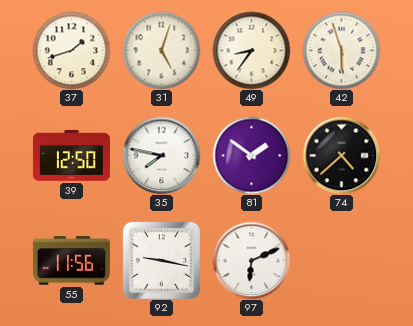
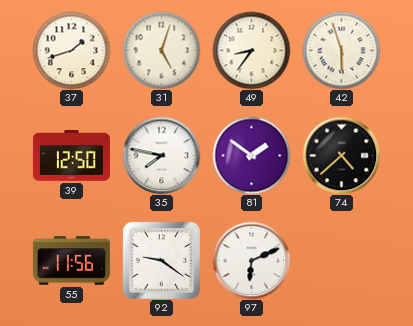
92: 9:17 -> 9:21
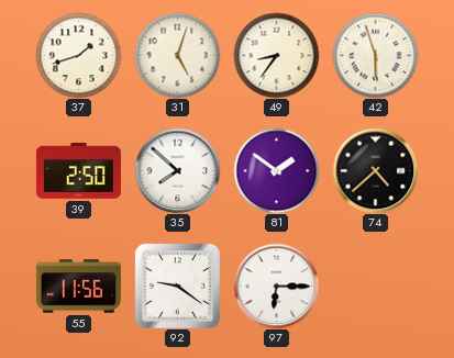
39: 12:50 -> 2:50
35: 7:47 -> 7:52
97: 6:11 -> 6:15
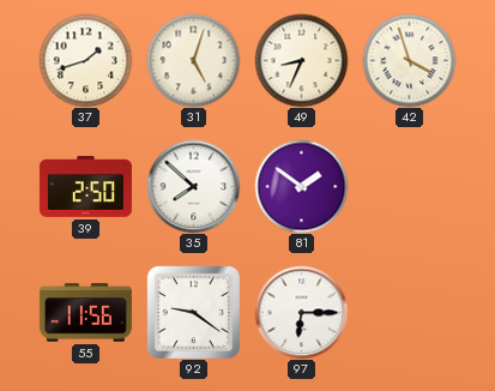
49: 8:36 -> 8:34
42: 5:57 -> 3:57
74: 4:38 -> none
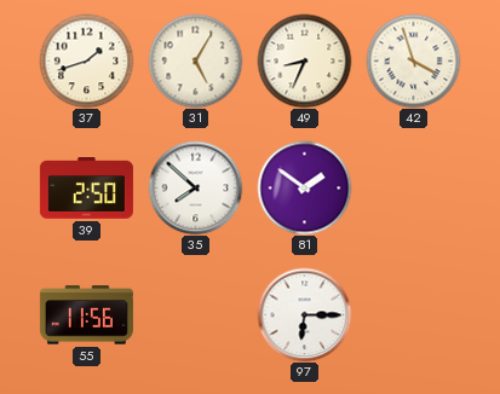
31: 5:03 -> 5:05
92: 9:21 -> none
